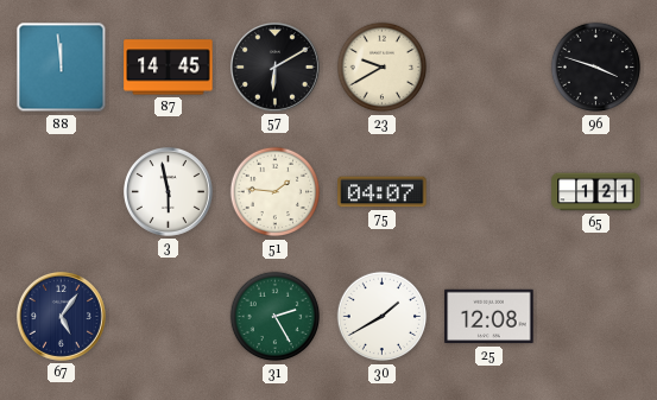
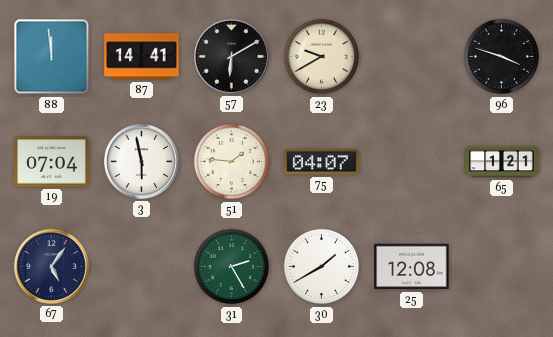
87: 14:45 -> 14:41
19: none -> 07:04
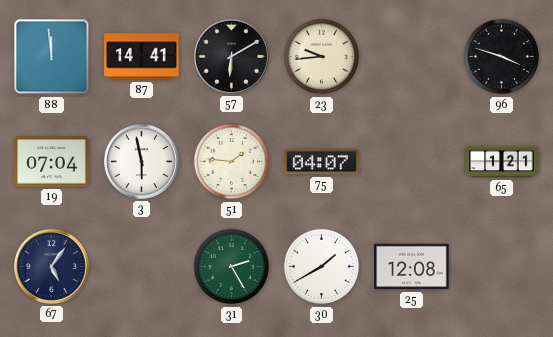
23: 9:40 -> 9:44
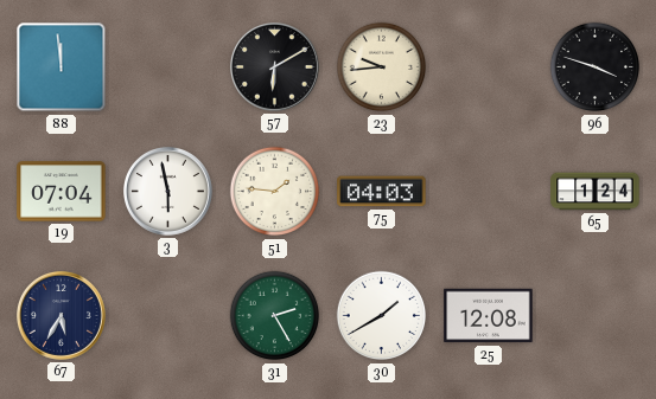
87: 14:41 -> none
75: 04:07 -> 04:03
65: 1:21 -> 1:24
67: 5:06 -> 5:35
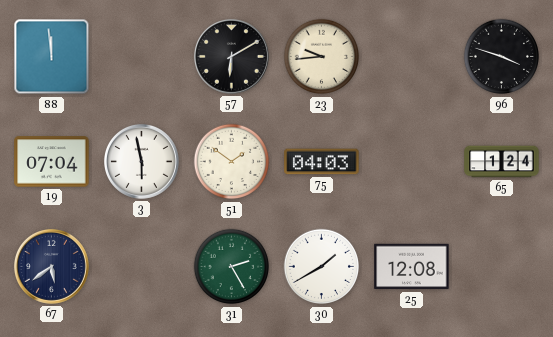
51: 1:46 -> 1:51
67: 5:35 -> 5:39
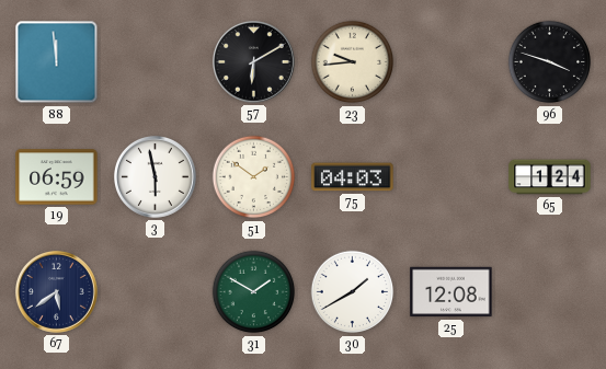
19: 07:04 -> 06:59
31: 2:25 -> 1:50
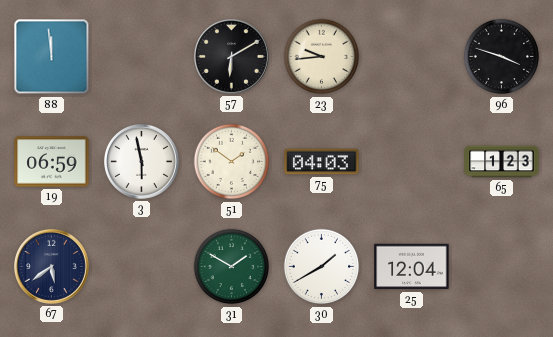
65: 1:24 -> 1:23
25: 12:08 -> 12:04
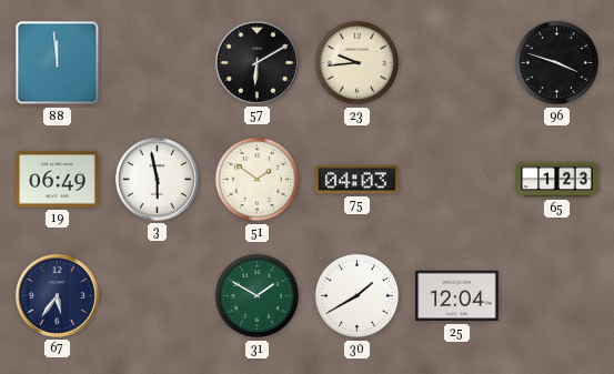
19: 06:59 -> 06:49
67: 5:39 -> 5:36
